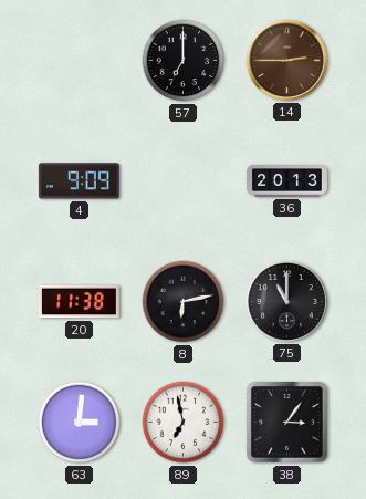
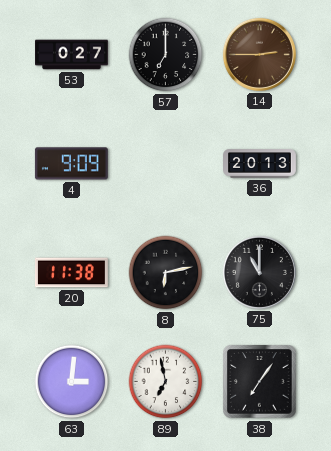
53: none -> 0:27
38: 3:06 -> 7:06
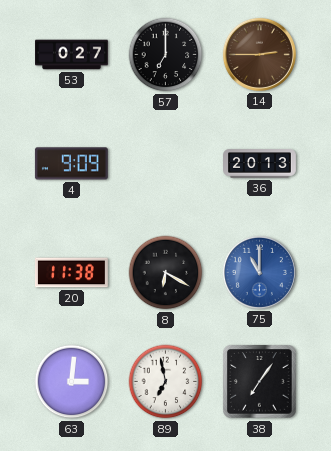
8: 6:13 -> 6:20
75 dial: black -> blue
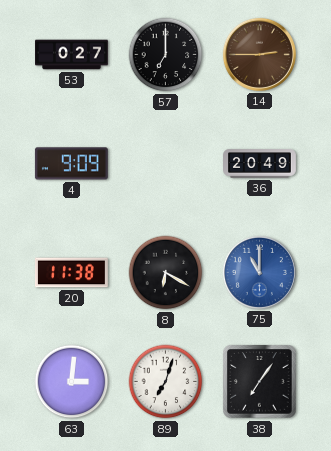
36: 20:13 -> 20:49
89: 6:58 -> 7:03
